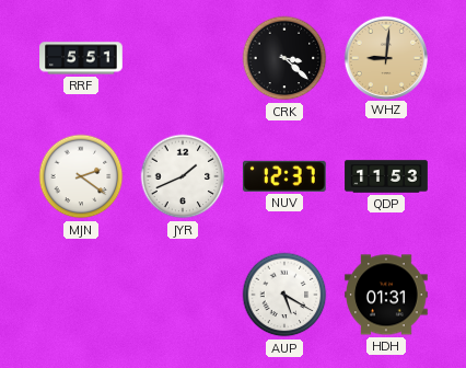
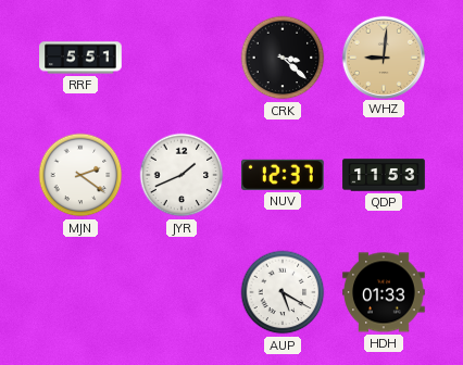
HDH: 01:31 -> 01:33
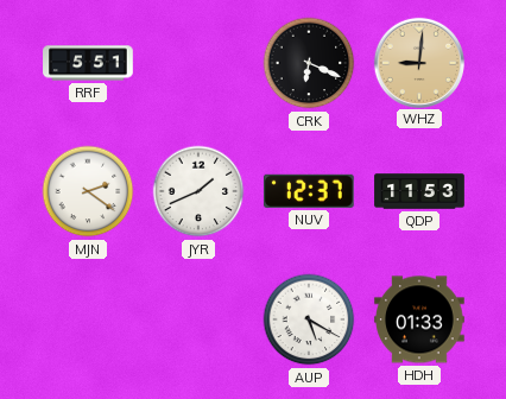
CRK: 3:22 -> 6:19
